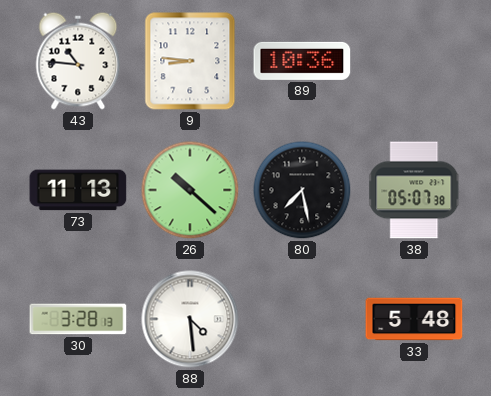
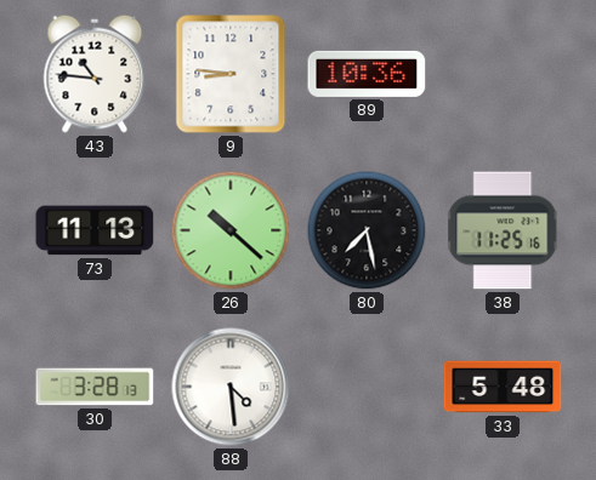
38: 05:07 -> 11:25
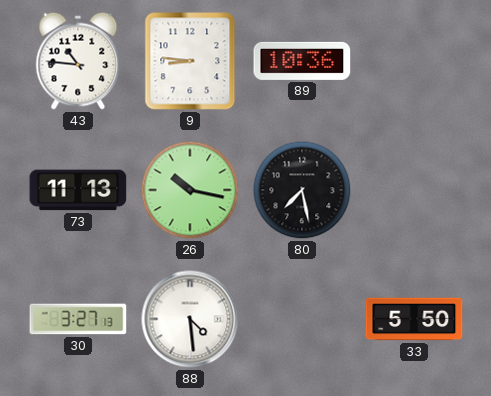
26: 10:22 -> 10:17
38: 11:25 -> none
30: 3:28 -> 3:27
33: 5:48 -> 5:50
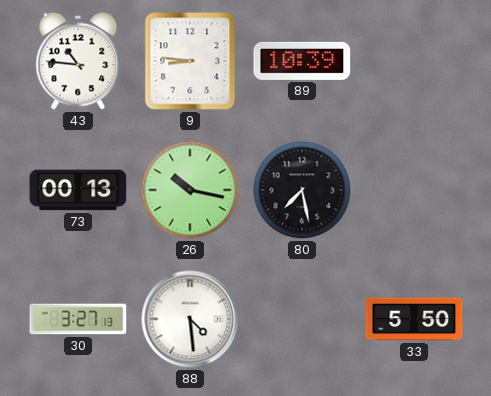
89: 10:36 -> 10:39
73: 11:13 -> 00:13
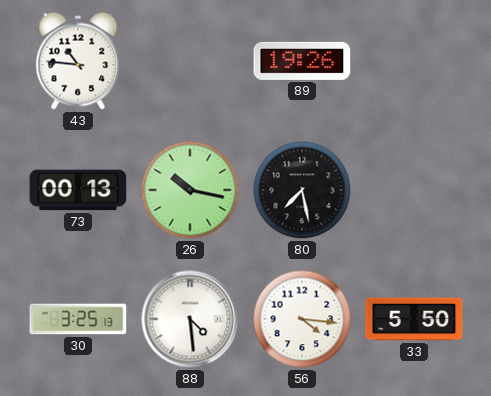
9: 8:46 -> none
89: 10:39 -> 19:26
30: 3:27 -> 3:25
56: none -> 4:16
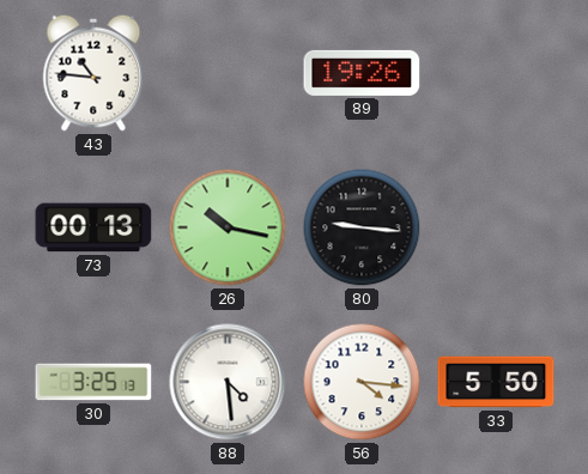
80: 7:28 -> 9:16
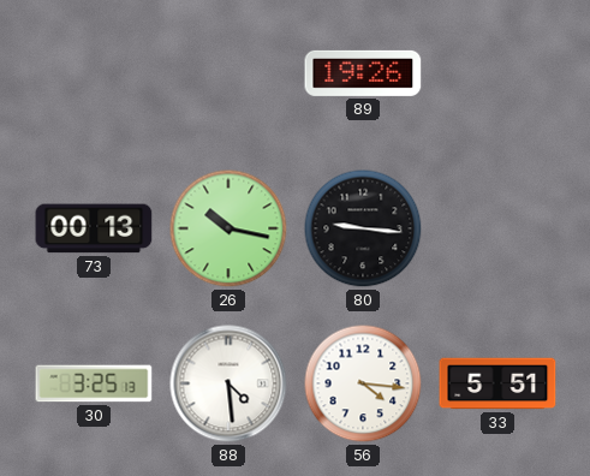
43: 10:46 -> none
33: 5:50 -> 5:51
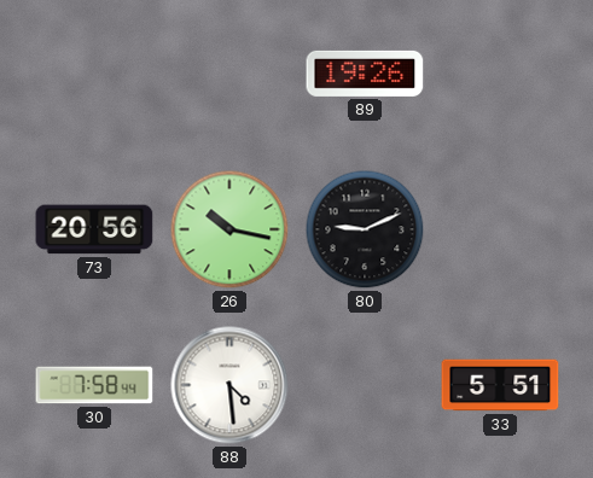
73: 00:13 -> 20:56
80: 9:16 -> 9:11
30: 3:25 -> 7:58
56: 4:16 -> none
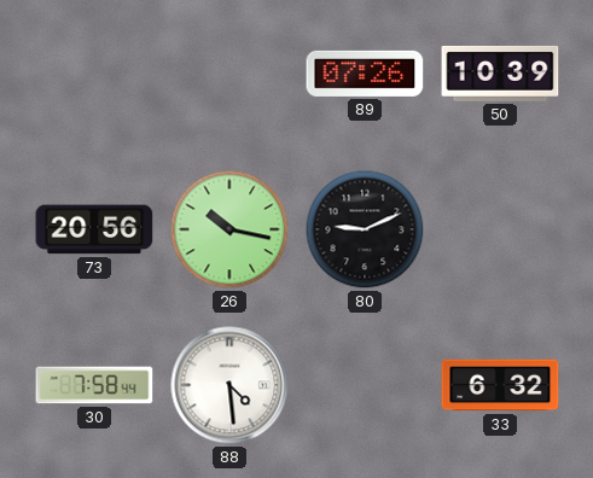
89: 19:26 -> 07:26
50: none -> 10:39
33: 5:51 -> 6:32
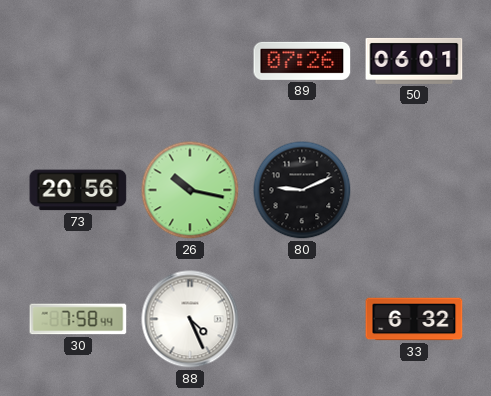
50: 10:39 -> 06:01
88: 4:29 -> 4:26
